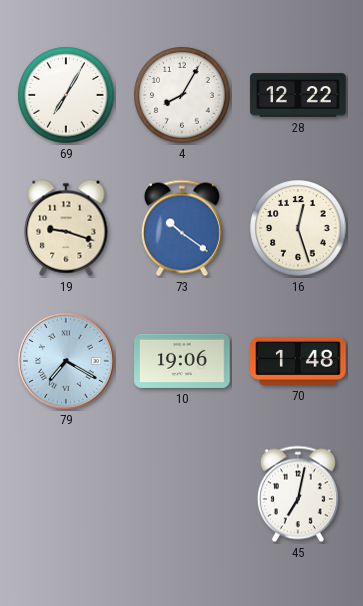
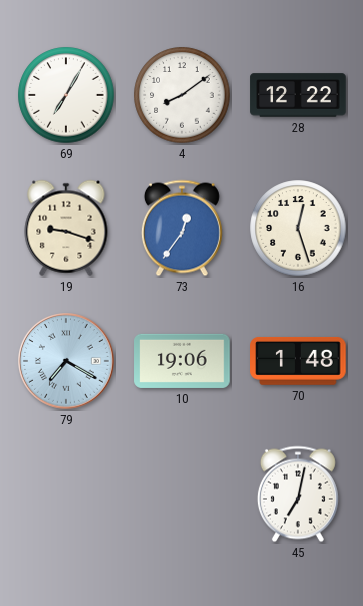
4: 8:05 -> 8:09
73: 10:21 -> 12:36
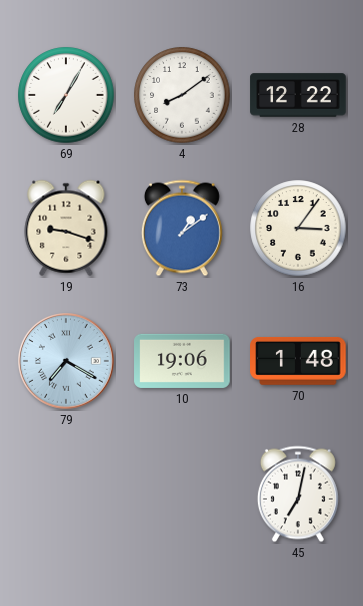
73: 12:36 -> 1:09
16: 12:27 -> 3:06
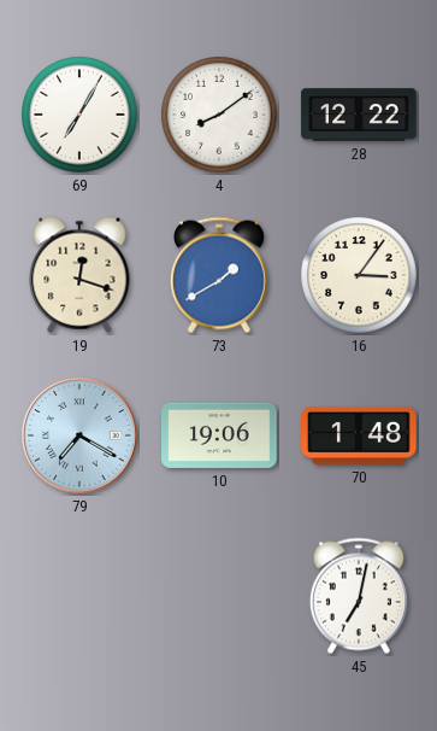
19: 9:18 -> 12:18
73: 1:09 -> 1:40
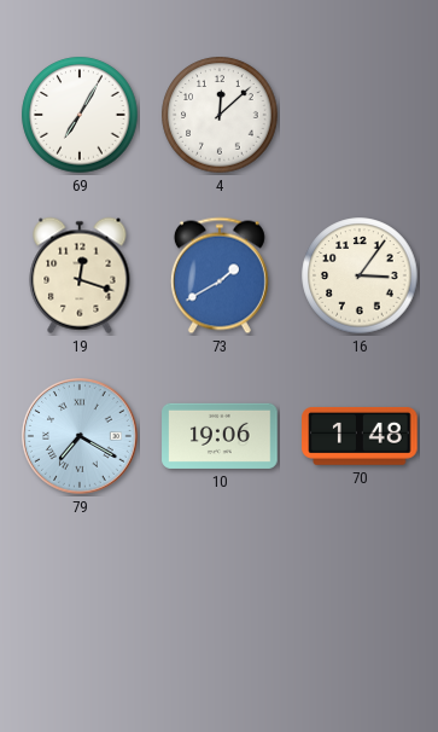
4: 8:09 -> 12:08
28: 12:22 -> none
45: 7:02 -> none
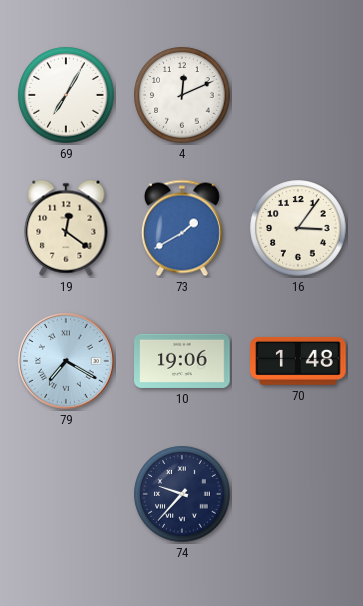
4: 12:08 -> 12:11
19: 12:18 -> 12:21
74: none -> 9:37
